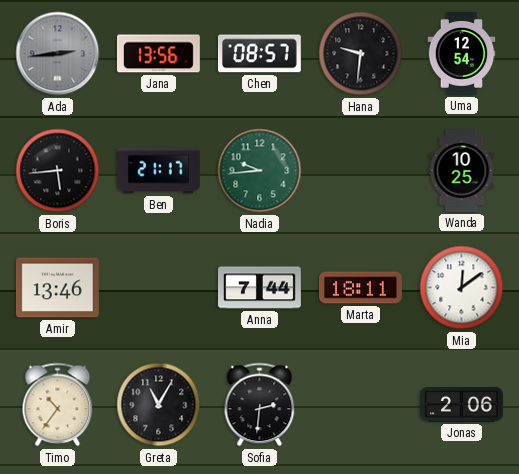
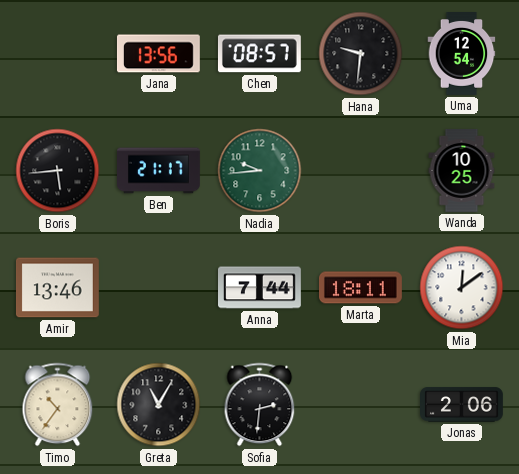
Ada: 2:44 -> none
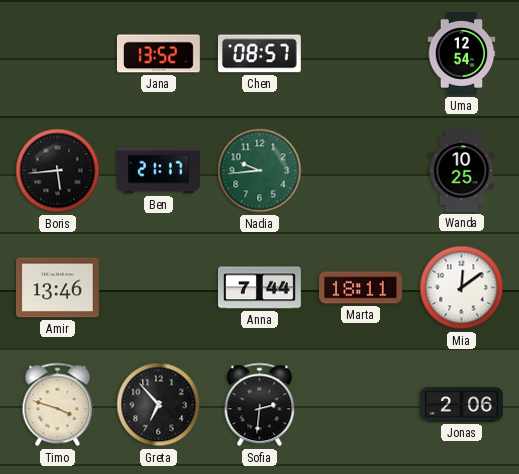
Jana: 13:56 -> 13:52
Hana: 9:31 -> none
Timo: 10:36 -> 3:48
Greta: 11:05 -> 6:53
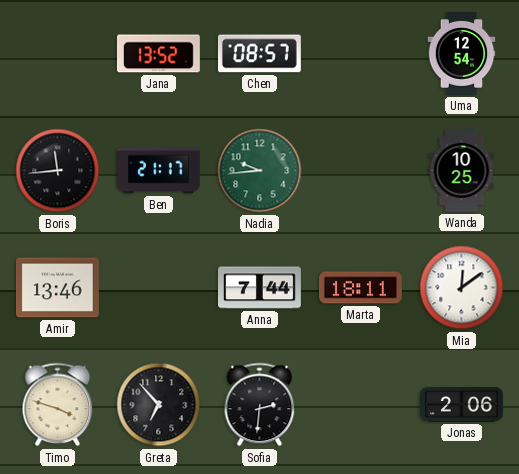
Boris: 5:44 -> 11:44
